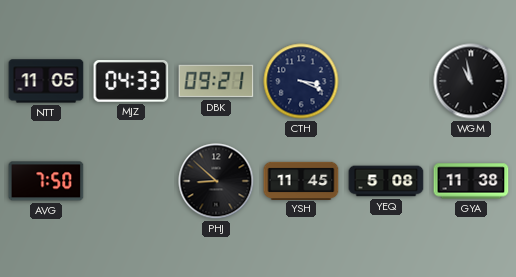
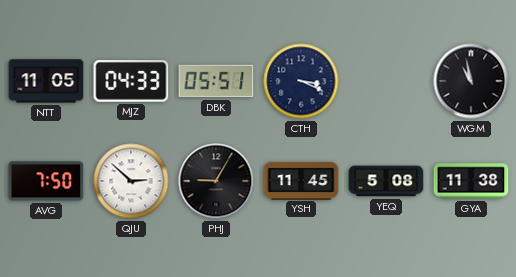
DBK: 09:21 -> 05:51
QJU: none -> 2:52
PHJ: 8:52 -> 9:05
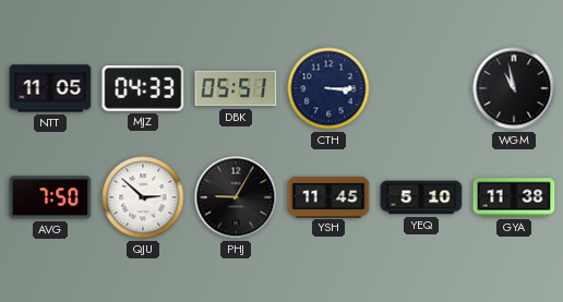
CTH: 3:19 -> 3:15
YEQ: 5:08 -> 5:10
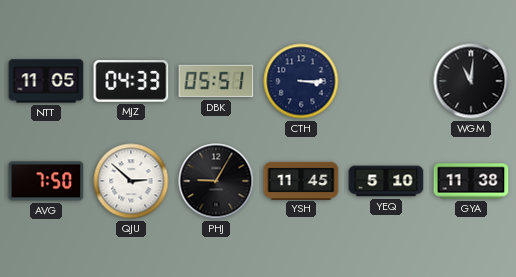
WGM: 10:58 -> 11:01
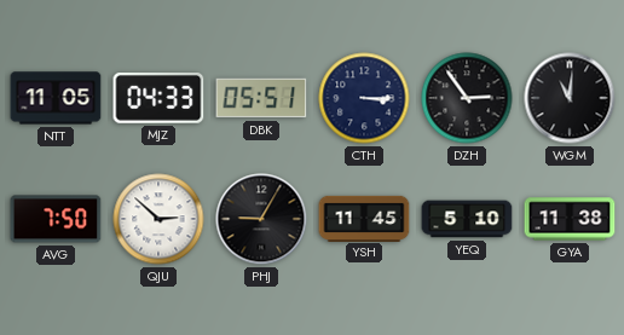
DZH: none -> 2:54
